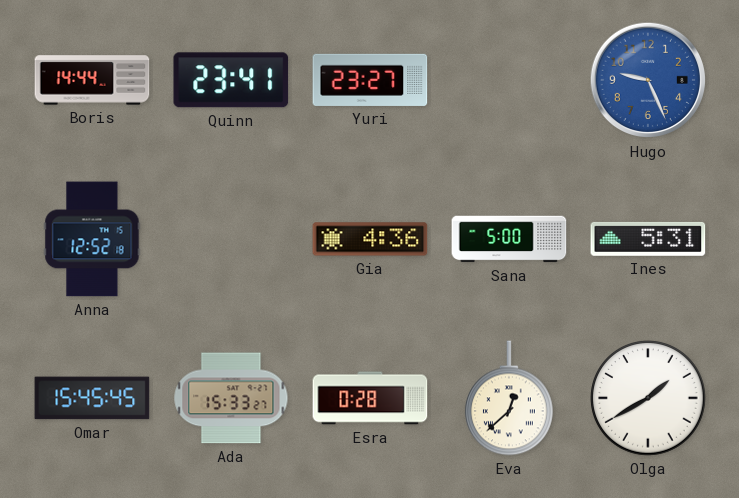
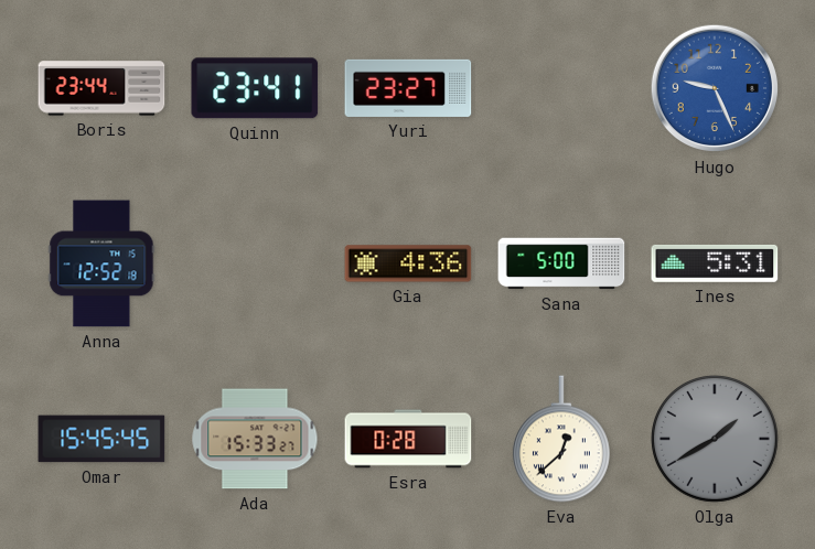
Boris: 14:44 -> 23:44
Olga dial: white -> grey
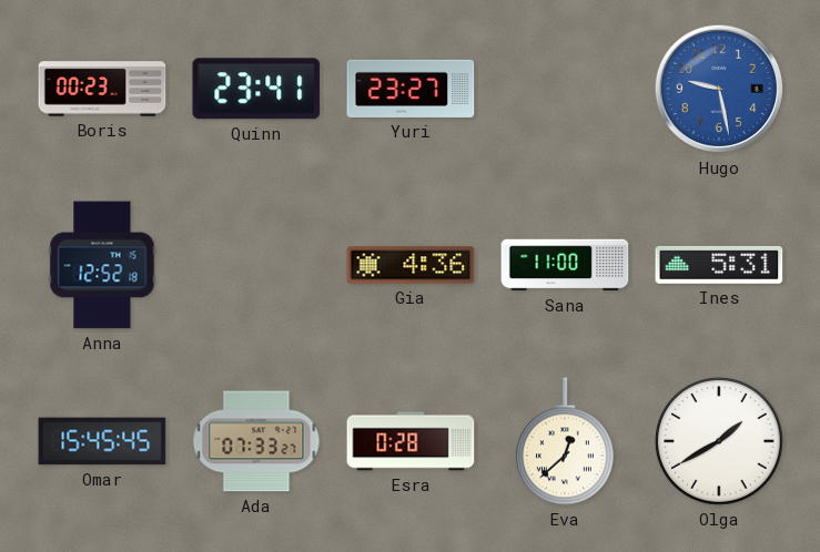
Boris: 23:44 -> 00:23
Hugo: 9:26 -> 9:28
Sana: 5:00 -> 11:00
Ada: 15:33 -> 07:33
Olga dial: grey -> white
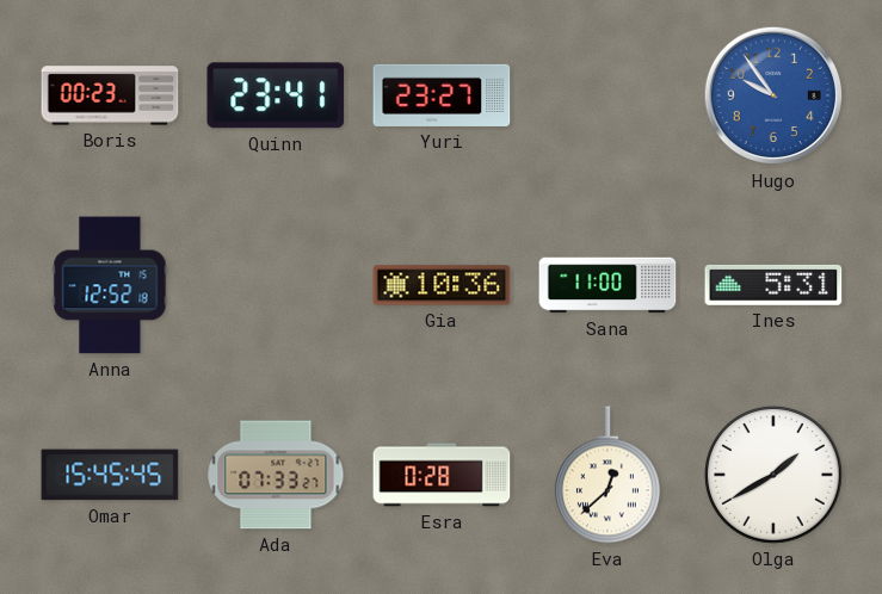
Hugo: 9:28 -> 9:54
Gia: 4:36 -> 10:36
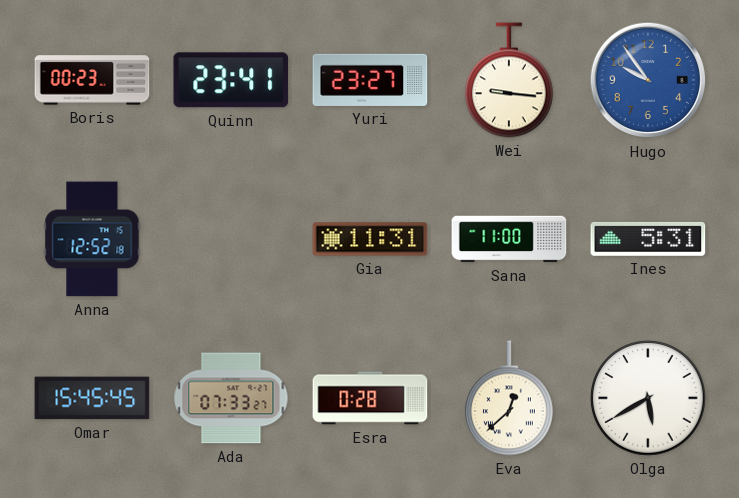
Wei: none -> 9:16
Gia: 10:36 -> 11:31
Olga: 1:40 -> 5:40
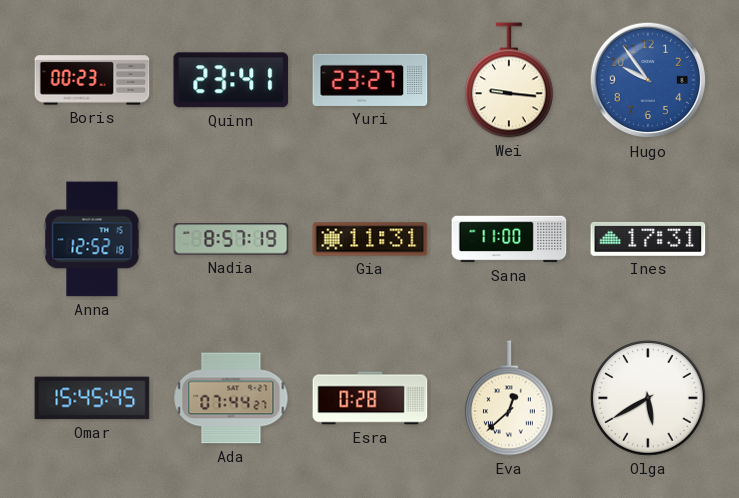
Nadia: none -> 8:57
Ines: 5:31 -> 17:31
Ada: 07:33 -> 07:44
